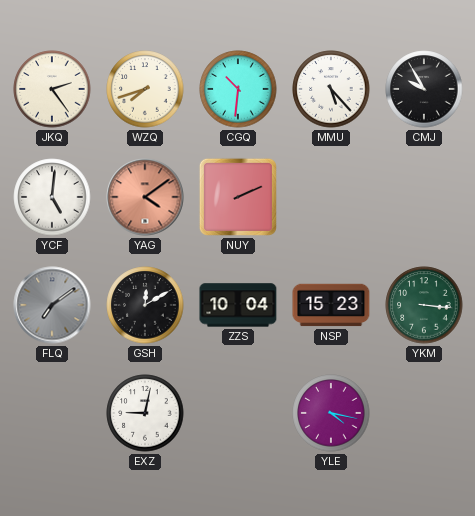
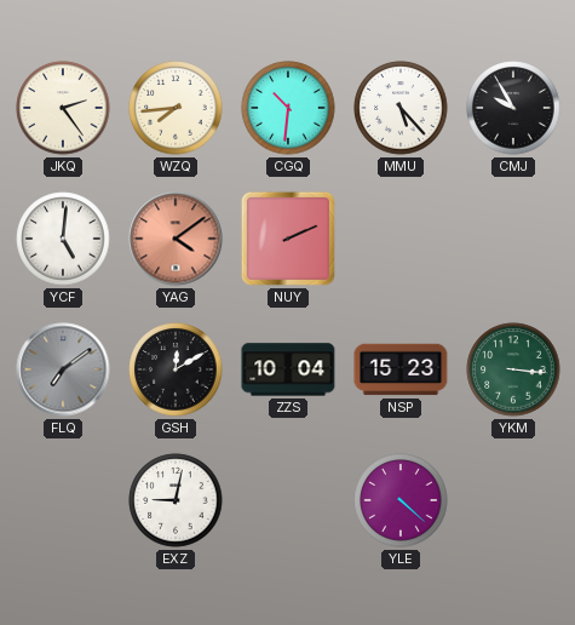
WZQ: 7:42 -> 7:44
YLE: 4:17 -> 4:22
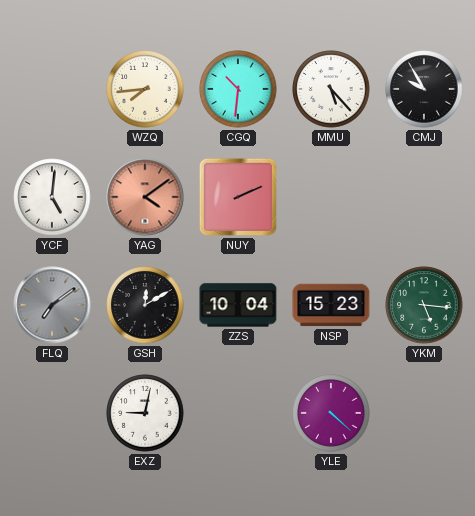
JKQ: 2:24 -> none
YKM: 3:16 -> 5:16
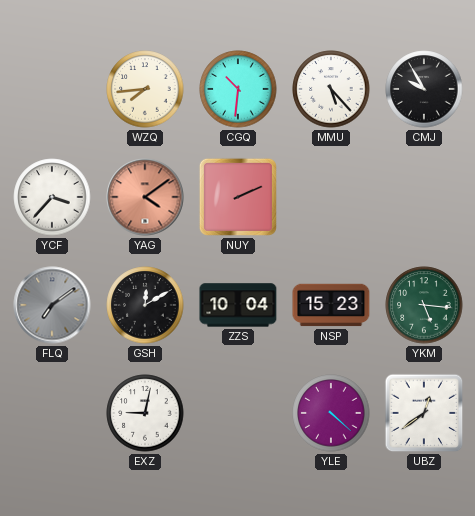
YCF: 5:01 -> 3:37
UBZ: none -> 12:39
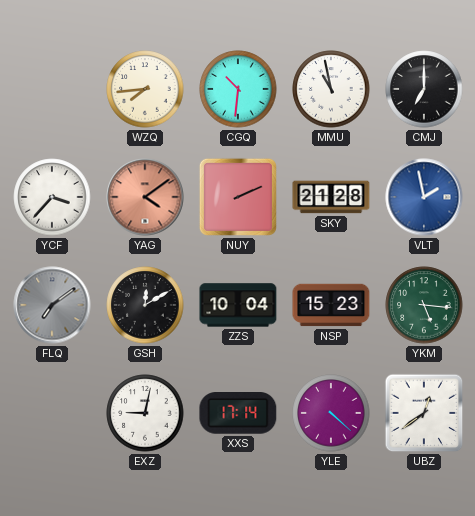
MMU: 5:23 -> 10:58
CMJ: 9:55 -> 7:00
SKY: none -> 21:28
VLT: none -> 1:58
XXS: none -> 17:14
